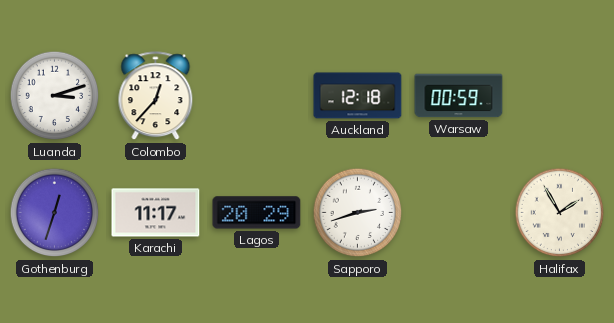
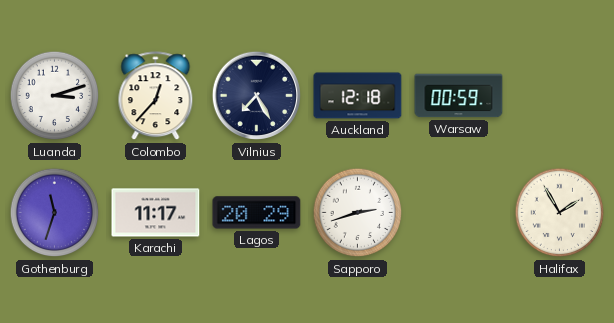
Vilnius: none -> 7:25
Gothenburg: 12:33 -> 11:33
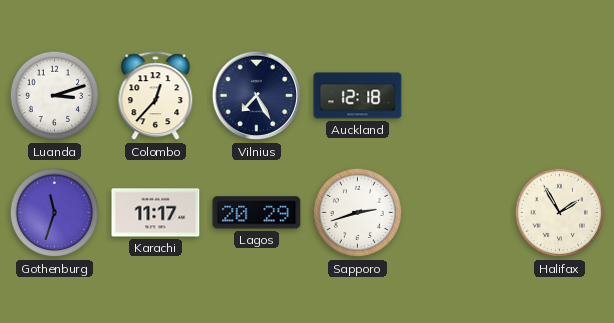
Warsaw: 00:59 -> none
